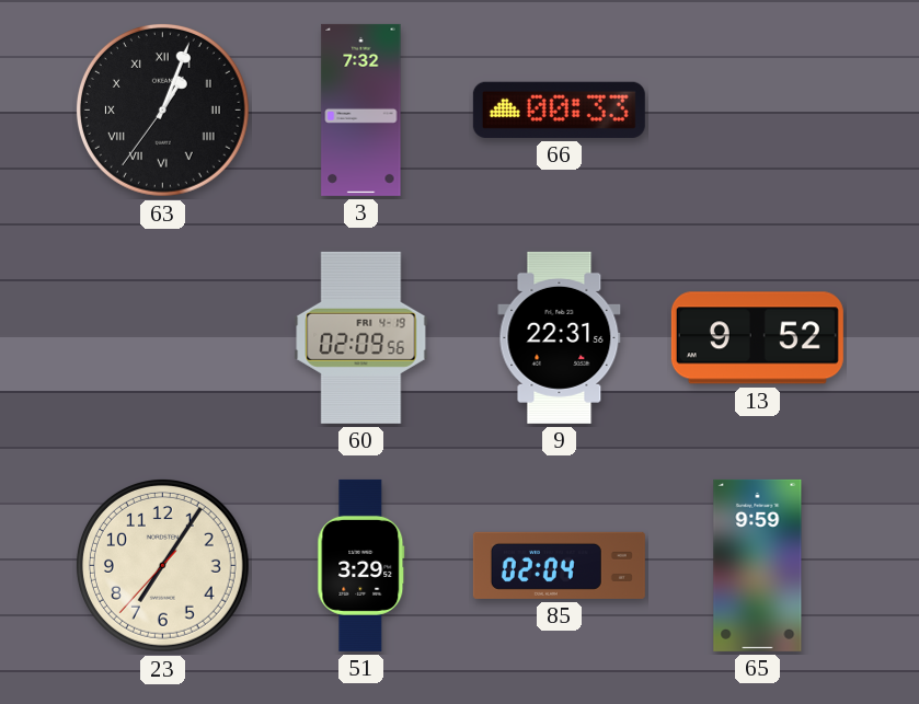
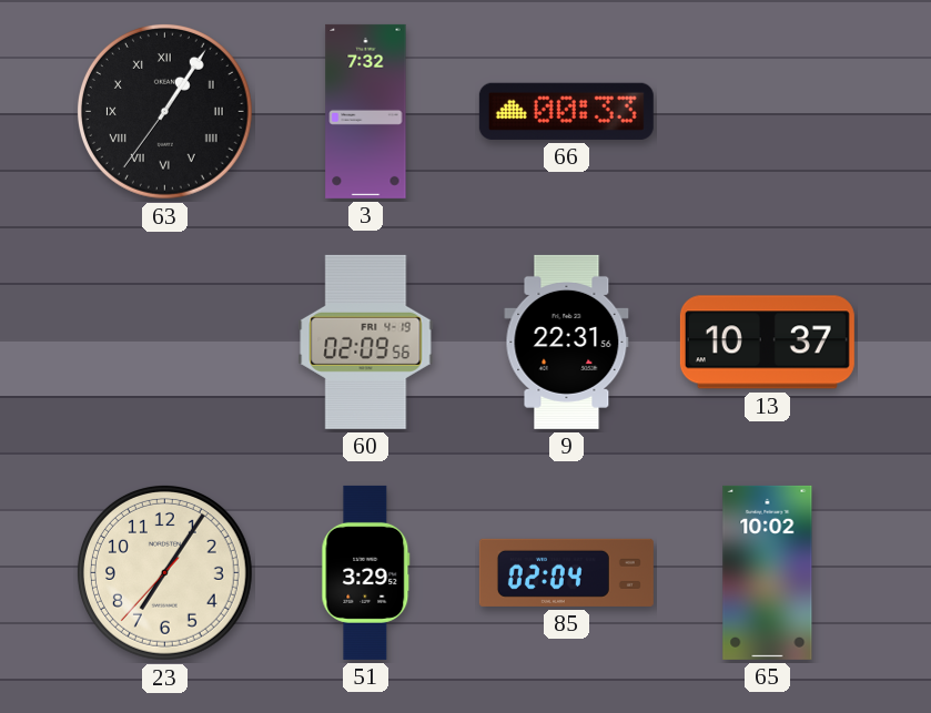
63: 1:03 -> 1:05
13: 9:52 -> 10:37
65: 9:59 -> 10:02
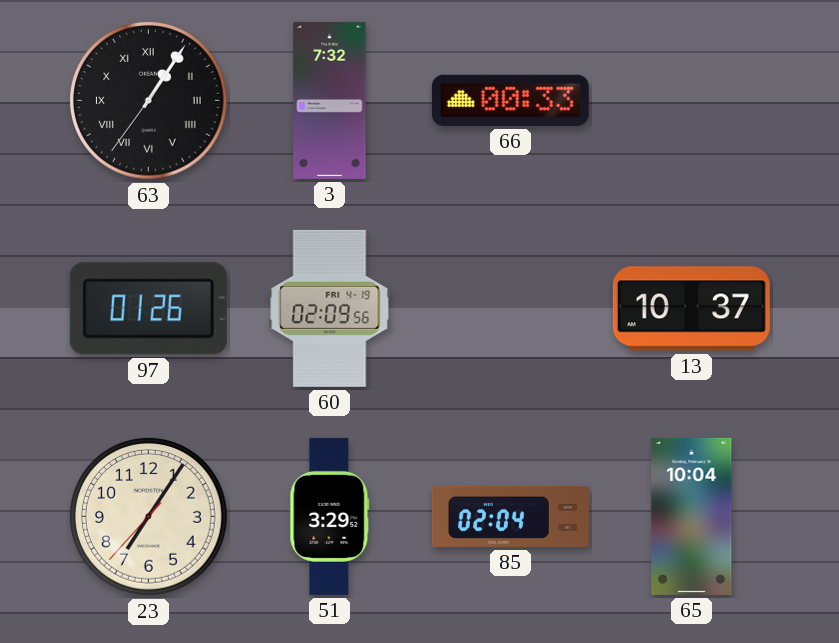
97: none -> 01:26
9: 22:31 -> none
65: 10:02 -> 10:04
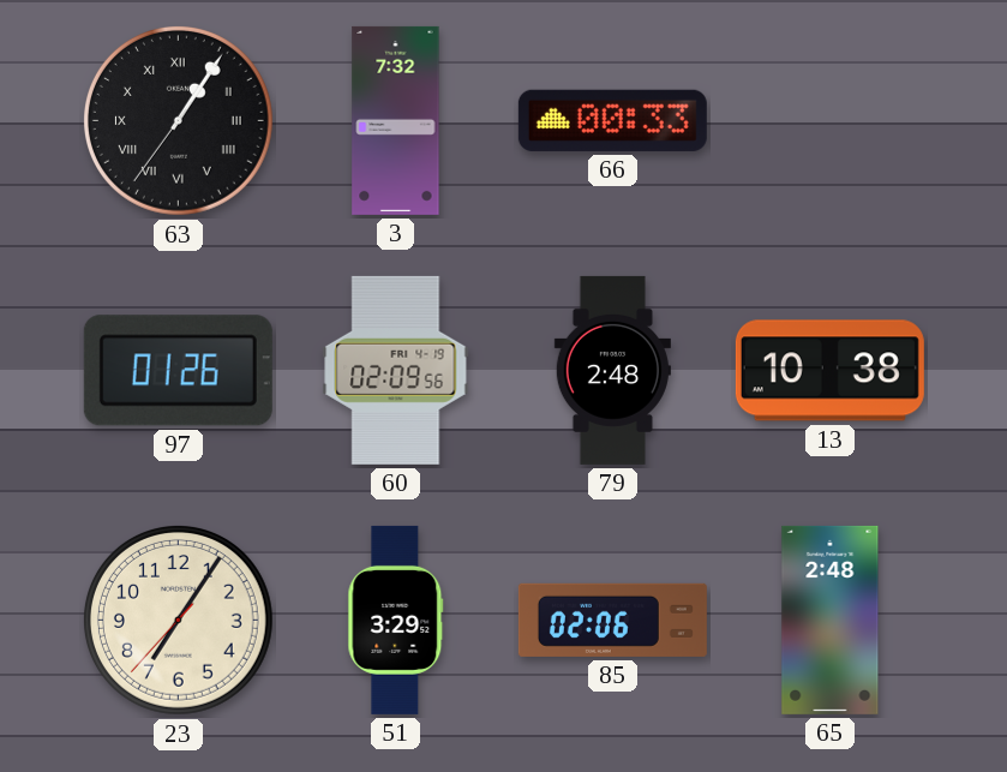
79: none -> 2:48
13: 10:37 -> 10:38
85: 02:04 -> 02:06
65: 10:04 -> 2:48
